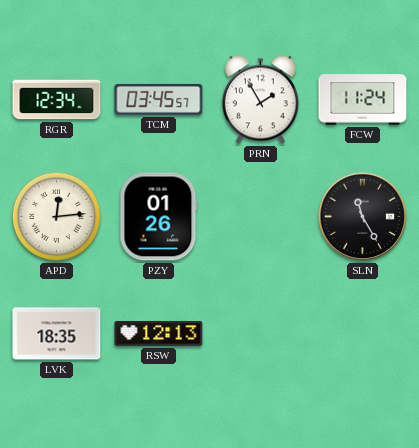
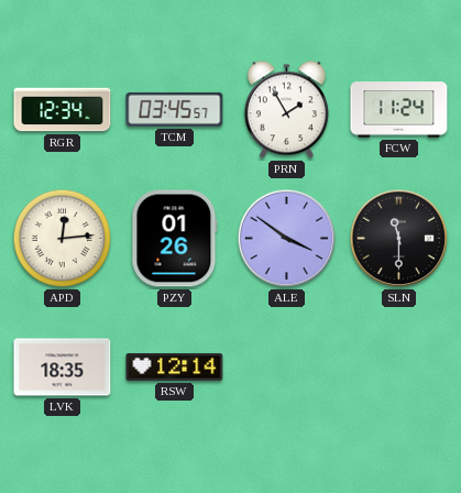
ALE: none -> 3:51
SLN: 11:25 -> 11:30
RSW: 12:13 -> 12:14
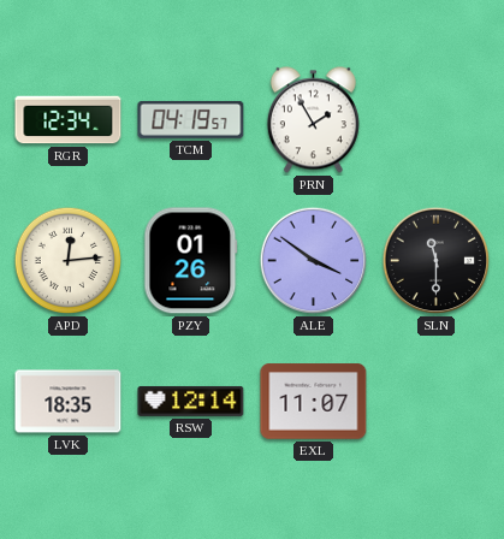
TCM: 03:45 -> 04:19
FCW: 11:24 -> none
EXL: none -> 11:07
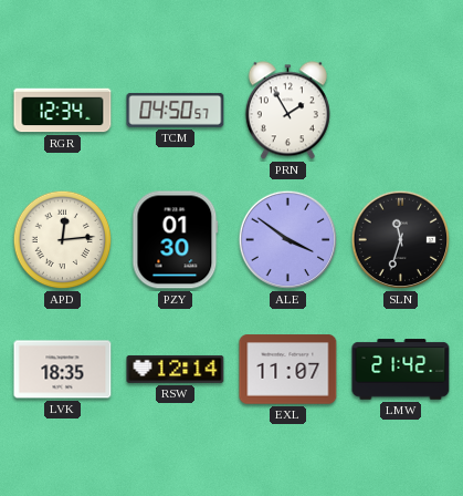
TCM: 04:19 -> 04:50
PZY: 01:26 -> 01:30
SLN: 11:30 -> 11:33
LMW: none -> 21:42
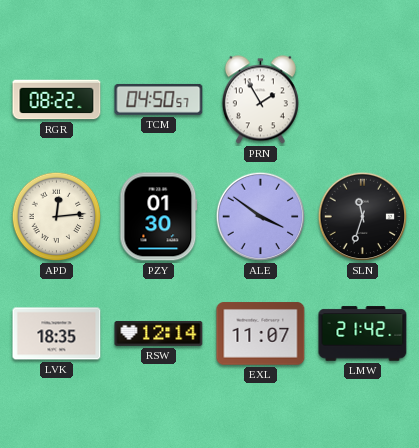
RGR: 12:34 -> 08:22
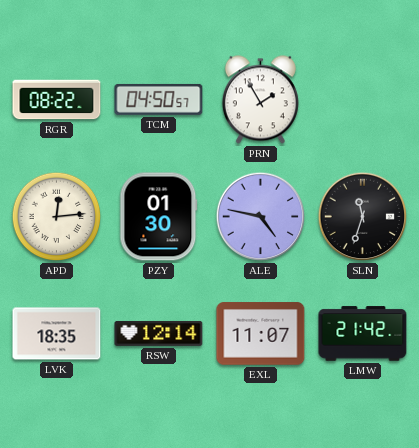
ALE: 3:51 -> 4:47
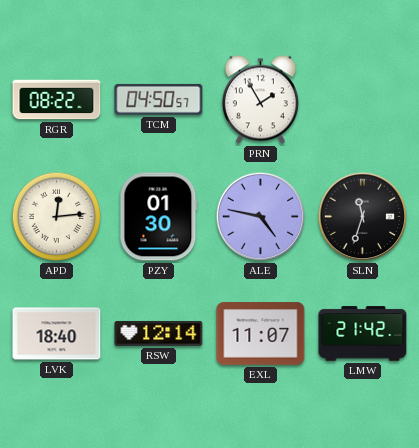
LVK: 18:35 -> 18:40
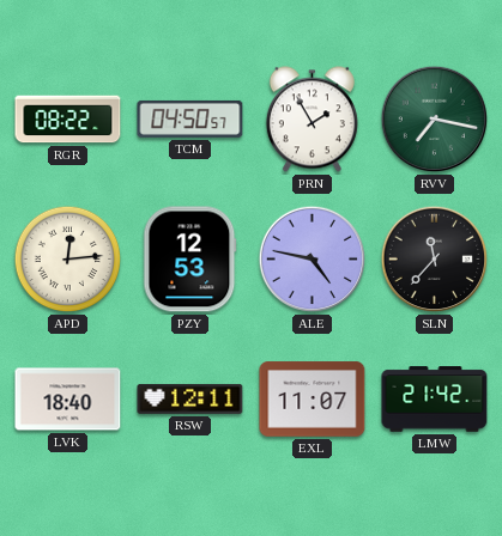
RVV: none -> 7:17
PZY: 01:30 -> 12:53
SLN: 11:33 -> 11:37
RSW: 12:14 -> 12:11
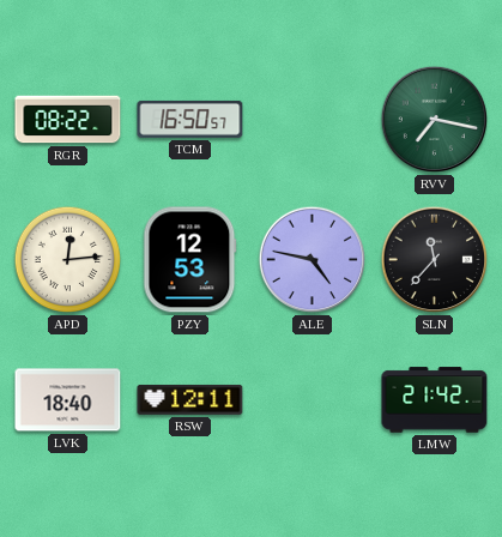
TCM: 04:50 -> 16:50
PRN: 1:55 -> none
EXL: 11:07 -> none
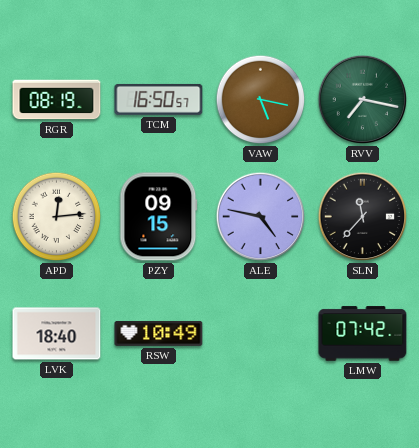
RGR: 08:22 -> 08:19
VAW: none -> 5:17
PZY: 12:53 -> 09:15
RSW: 12:11 -> 10:49
LMW: 21:42 -> 07:42
